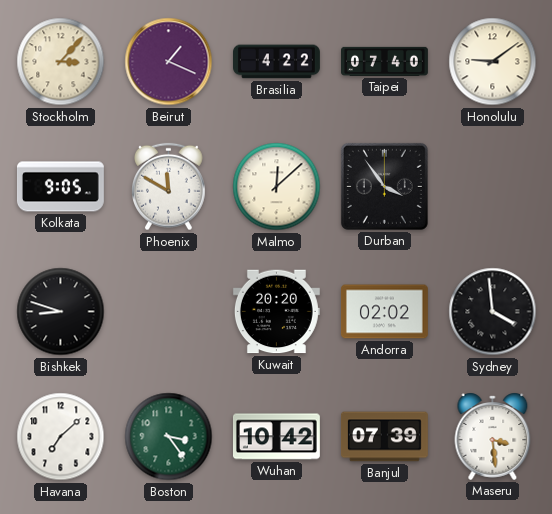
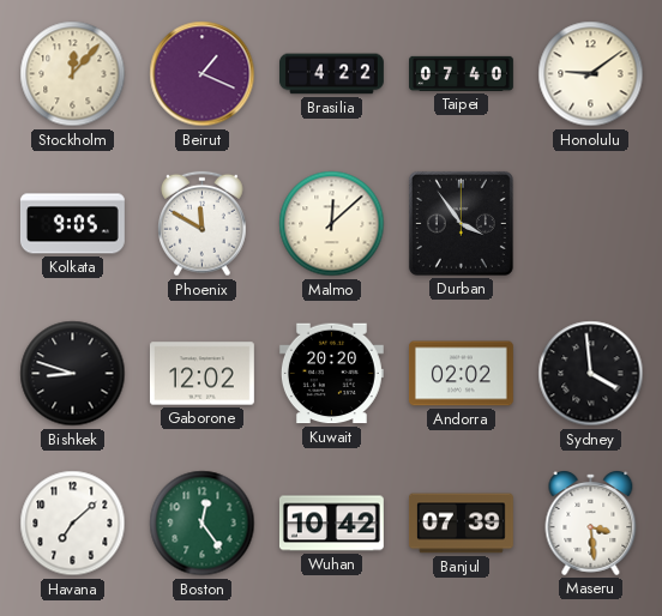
Stockholm: 3:07 -> 12:07
Gaborone: none -> 12:02
Boston: 3:24 -> 12:24
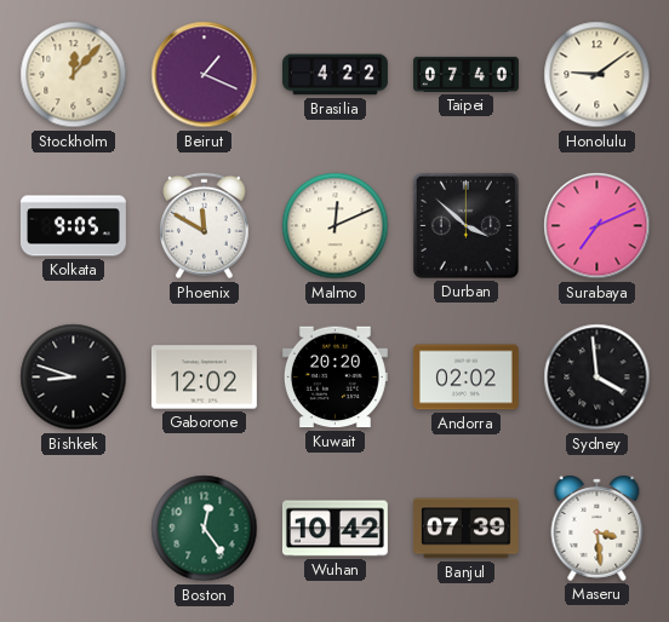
Malmo: 12:08 -> 12:11
Durban: 3:54 -> 3:52
Surabaya: none -> 7:11
Havana: 7:08 -> none
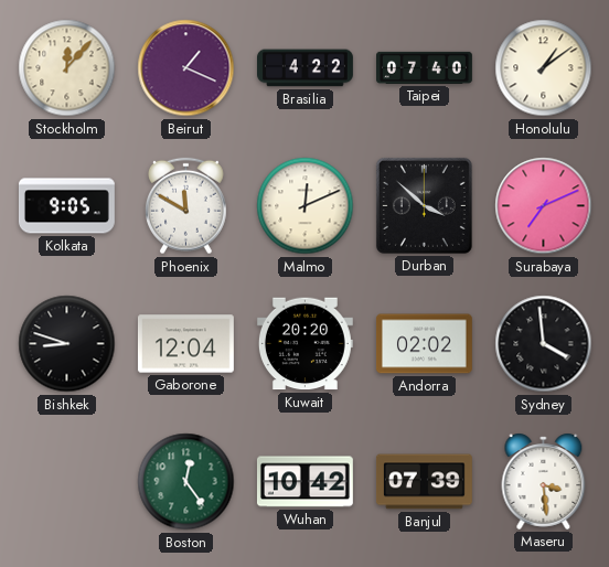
Honolulu: 9:09 -> 1:09
Gaborone: 12:02 -> 12:04
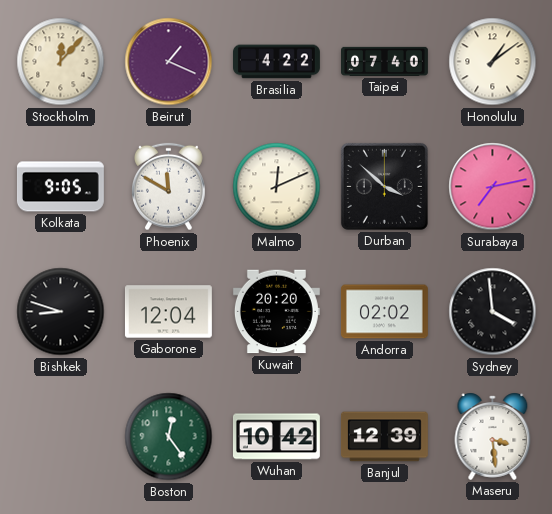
Surabaya: 7:11 -> 7:13
Banjul: 07:39 -> 12:39
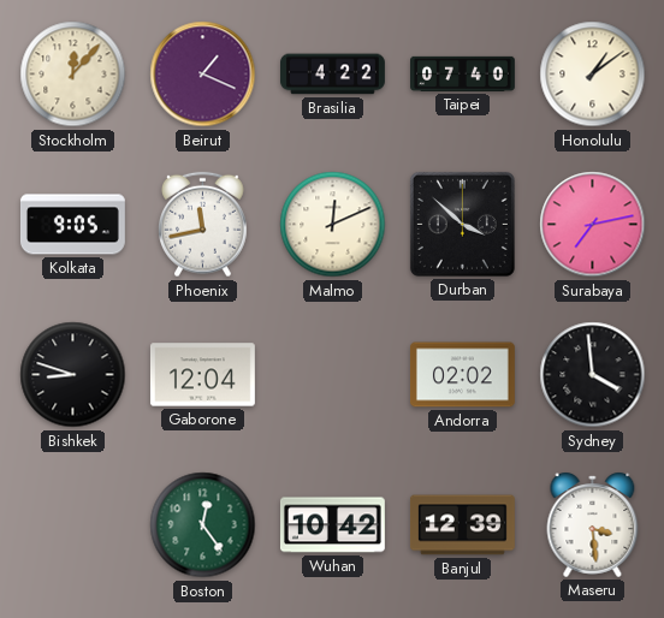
Phoenix: 11:50 -> 11:43
Kuwait: 20:20 -> none
